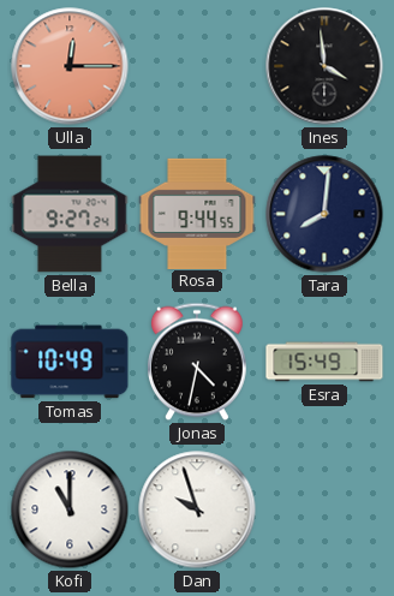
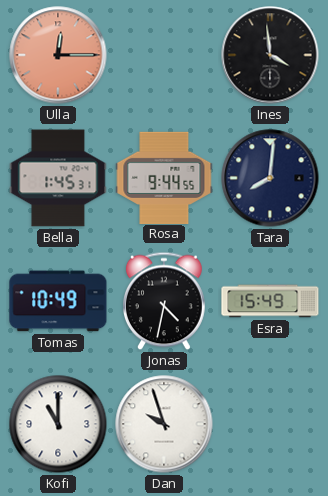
Bella: 9:27 -> 1:45
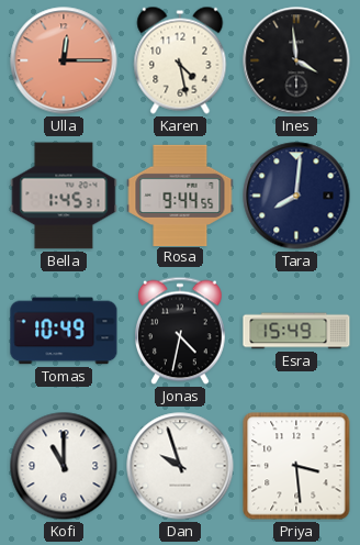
Karen: none -> 4:28
Priya: none -> 3:29
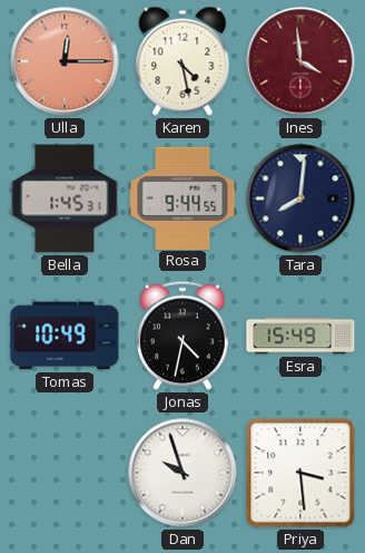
Ines dial: black -> burgundy
Kofi: 11:00 -> none
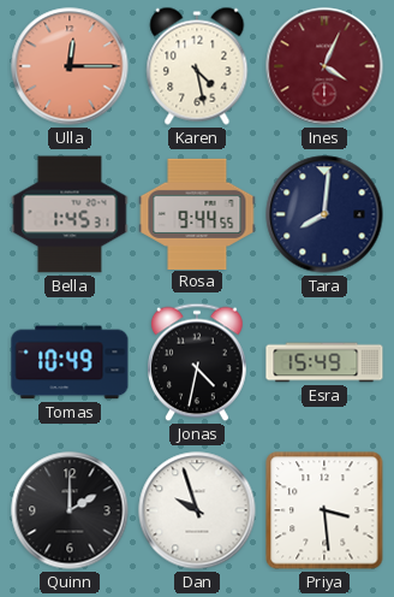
Ines: 3:59 -> 4:04
Quinn: none -> 2:00
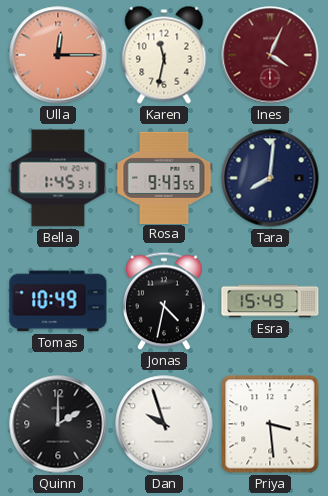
Karen: 4:28 -> 11:32
Rosa: 9:44 -> 9:43
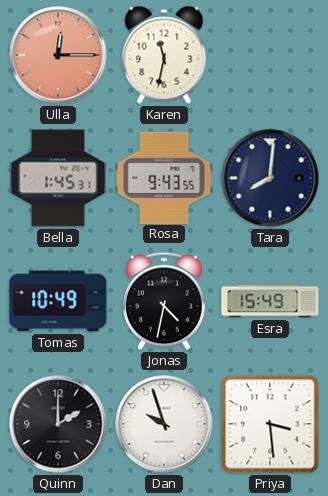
Ines: 4:04 -> none
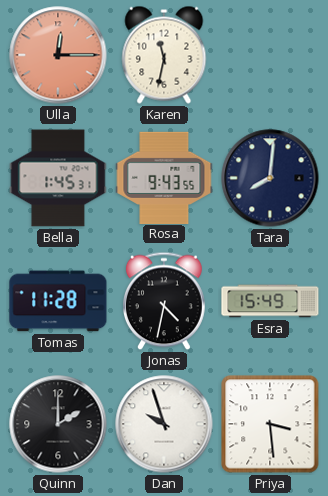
Tomas: 10:49 -> 11:28
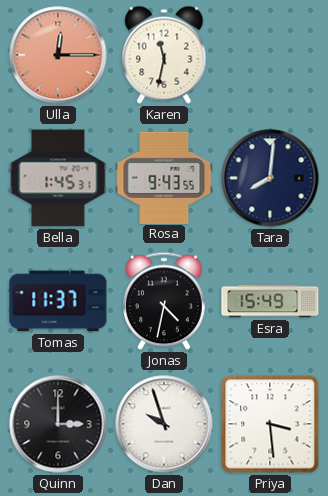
Tomas: 11:28 -> 11:37
Quinn: 2:00 -> 3:00
